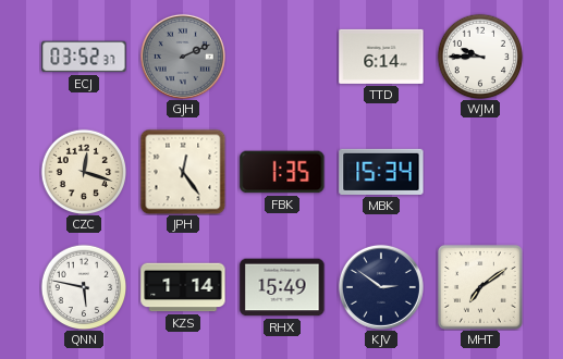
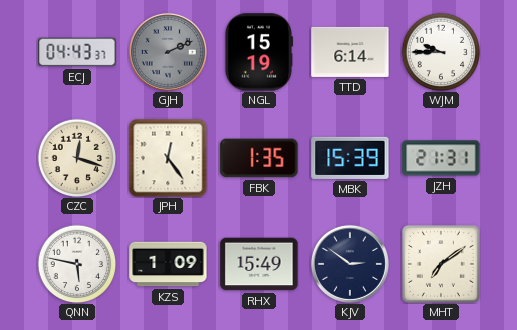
ECJ: 03:52 -> 04:43
NGL: none -> 15:19
MBK: 15:34 -> 15:39
JZH: none -> 21:31
KZS: 1:14 -> 1:09
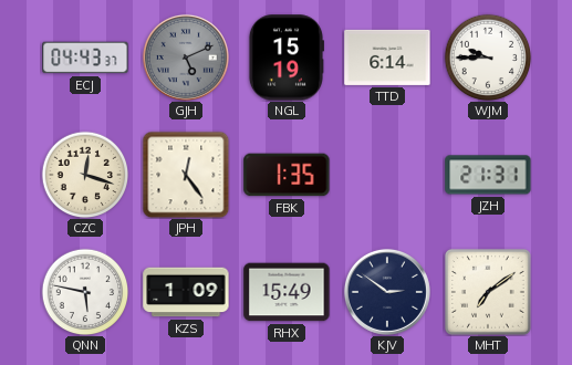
GJH: 2:11 -> 5:11
MBK: 15:39 -> none
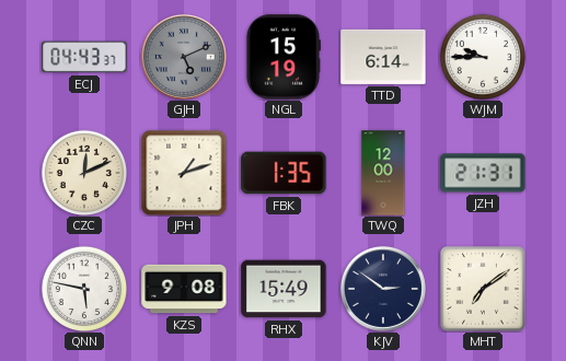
CZC: 12:18 -> 12:11
JPH: 12:24 -> 1:12
TWQ: none -> 12:00
KZS: 1:09 -> 9:08
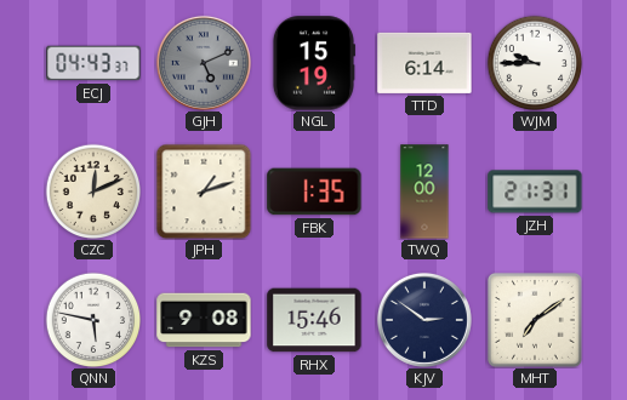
RHX: 15:49 -> 15:46
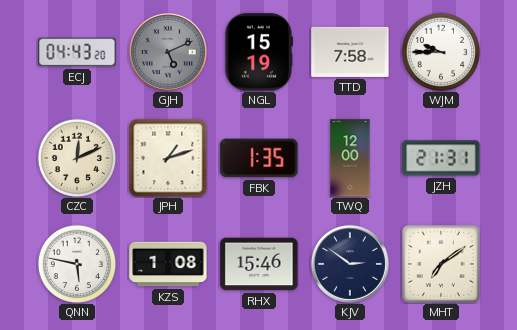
ECJ: 04:43:37 -> 04:43:20
TTD: 6:14 -> 7:58
KZS: 9:08 -> 1:08
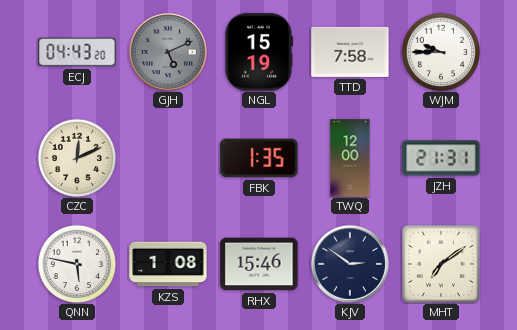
JPH: 1:12 -> none
